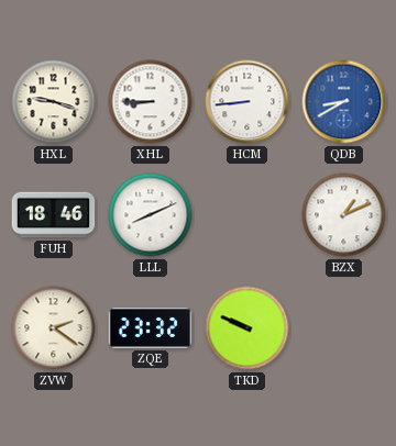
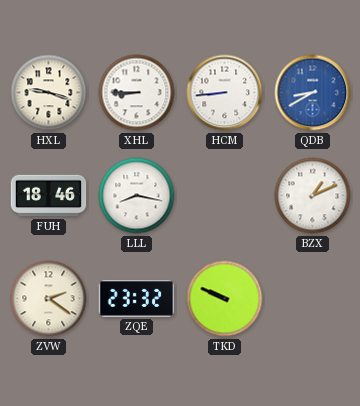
LLL: 8:11 -> 8:17
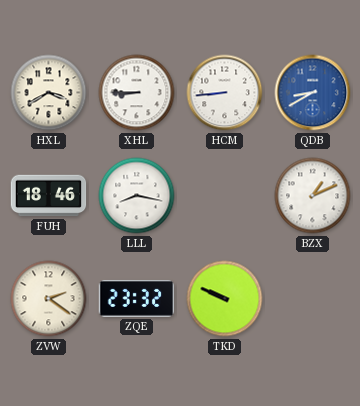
HXL: 9:18 -> 3:40
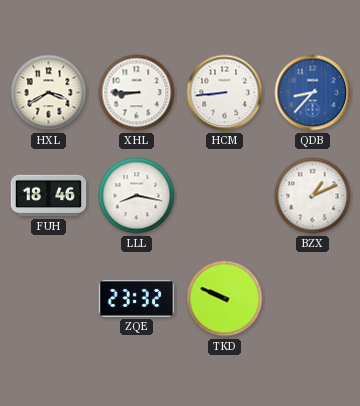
QDB: 8:40 -> 8:37
ZVW: 2:21 -> none
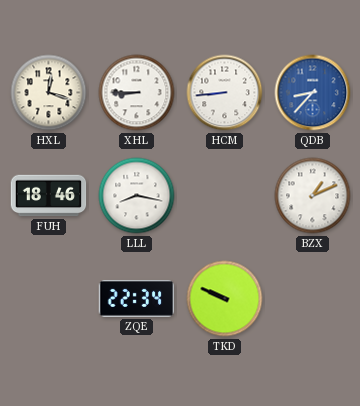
HXL: 3:40 -> 12:18
ZQE: 23:32 -> 22:34
